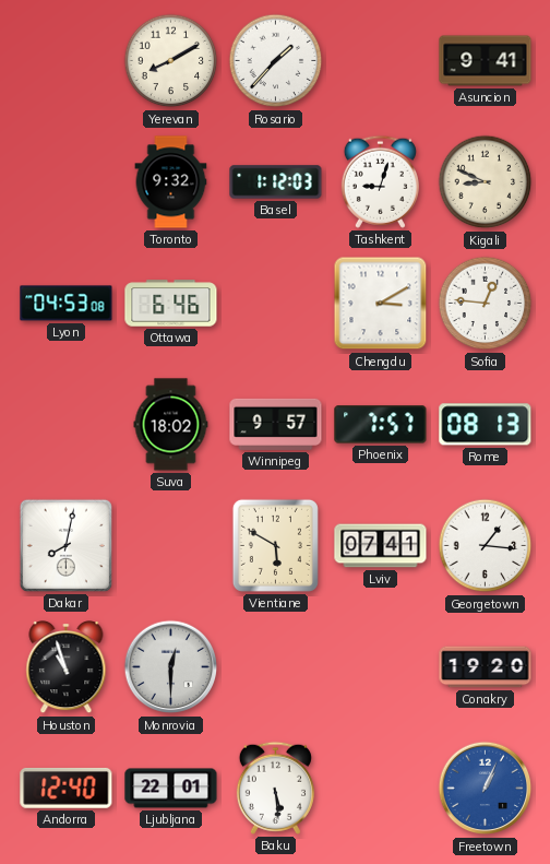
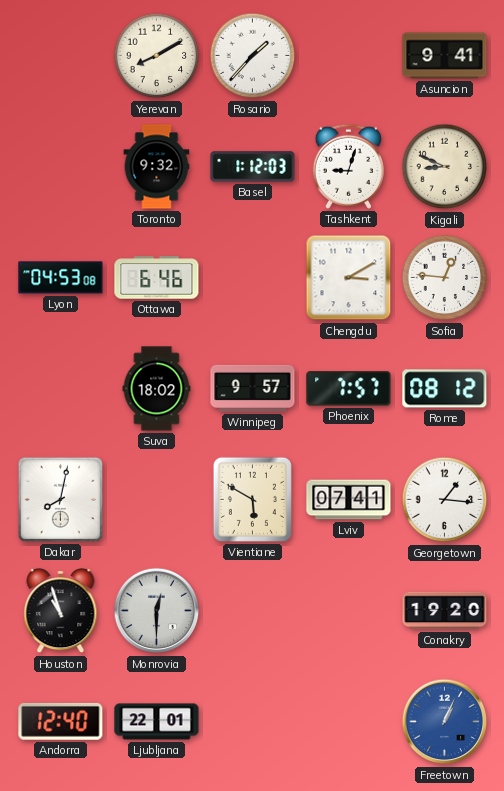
Rome: 08:13 -> 08:12
Baku: 5:29 -> none
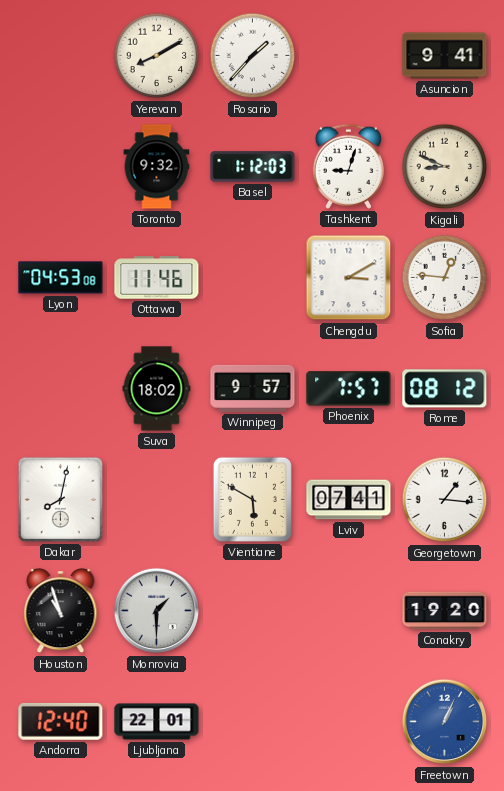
Ottawa: 6:46 -> 11:46
Monrovia: 12:30 -> 1:30
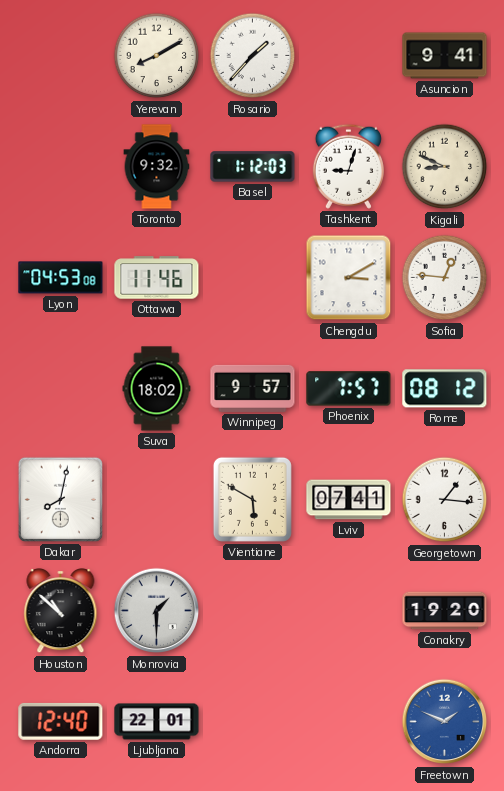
Houston: 10:57 -> 10:52
Freetown: 1:04 -> 1:49
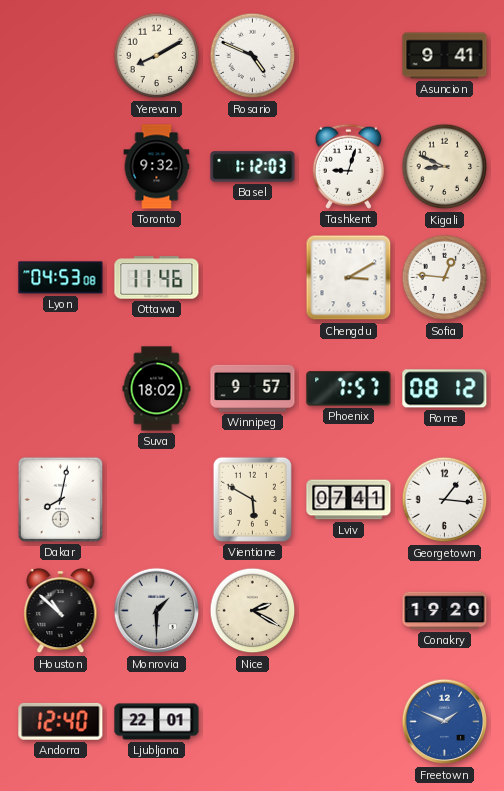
Rosario: 1:37 -> 4:49
Nice: none -> 2:20
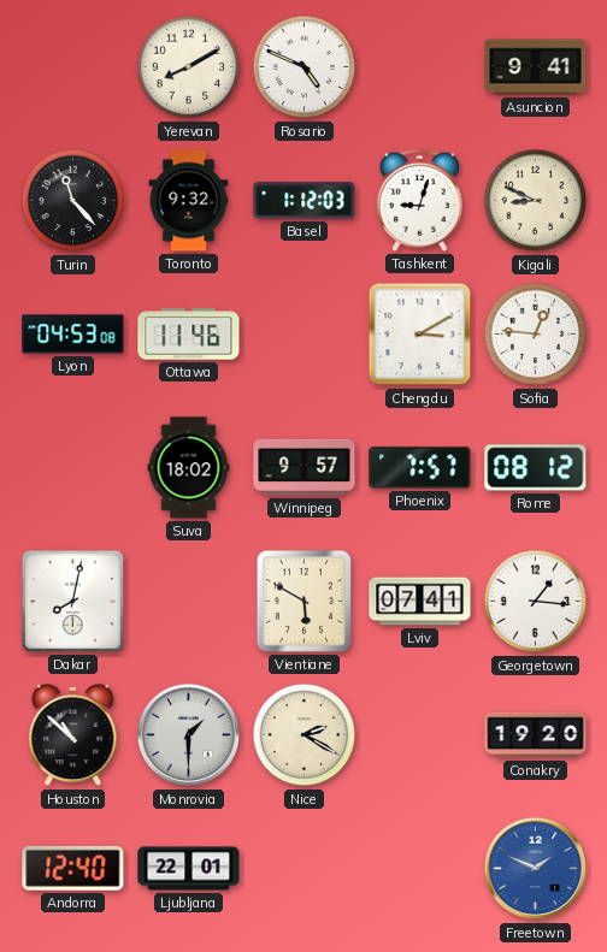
Turin: none -> 11:23
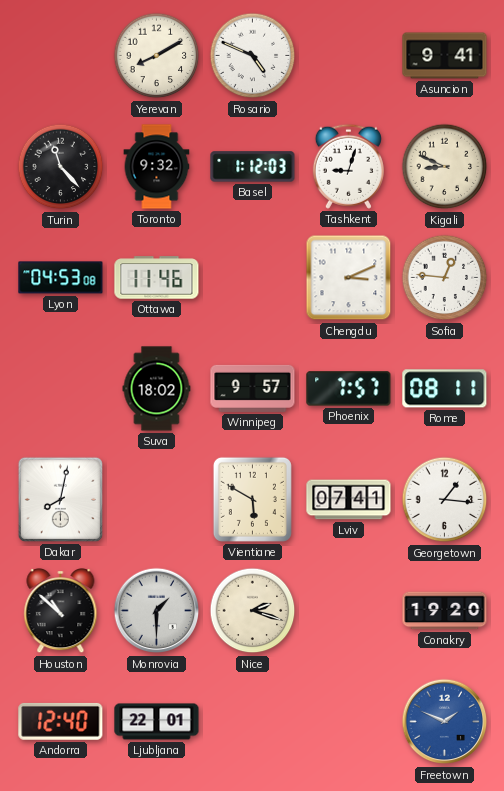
Chengdu: 3:10 -> 3:11
Rome: 08:12 -> 08:11
Nice: 2:20 -> 2:18
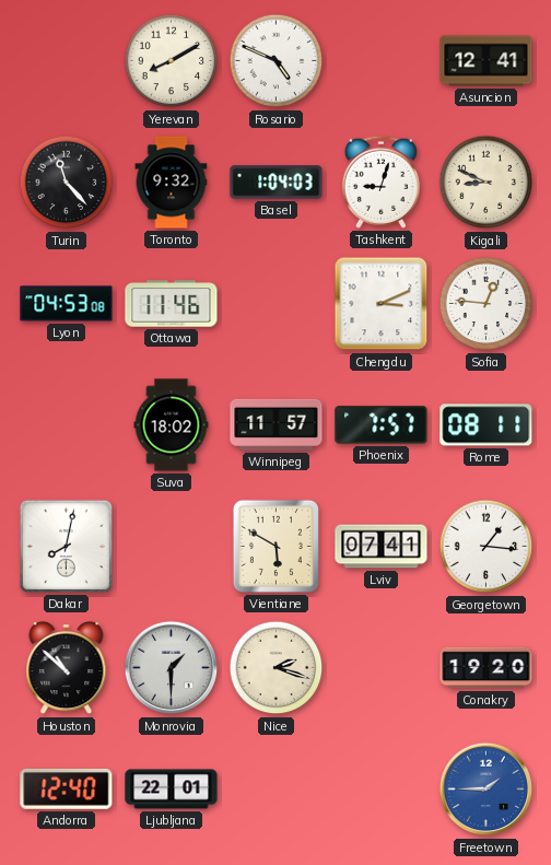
Asuncion: 9:41 -> 12:41
Basel: 1:12 -> 1:04
Winnipeg: 9:57 -> 11:57
Freetown: 1:49 -> 1:45
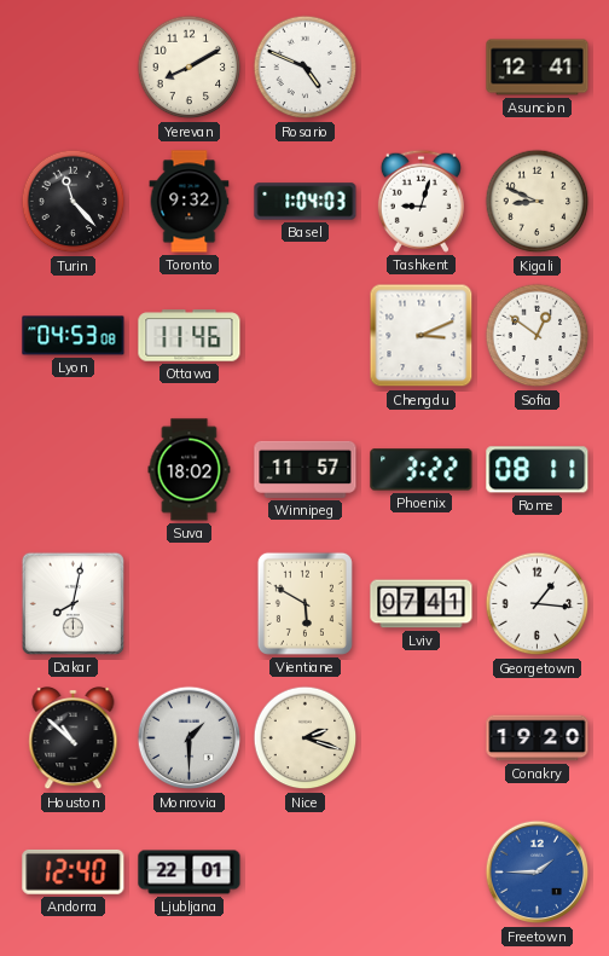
Sofia: 12:46 -> 12:51
Phoenix: 7:57 -> 3:22
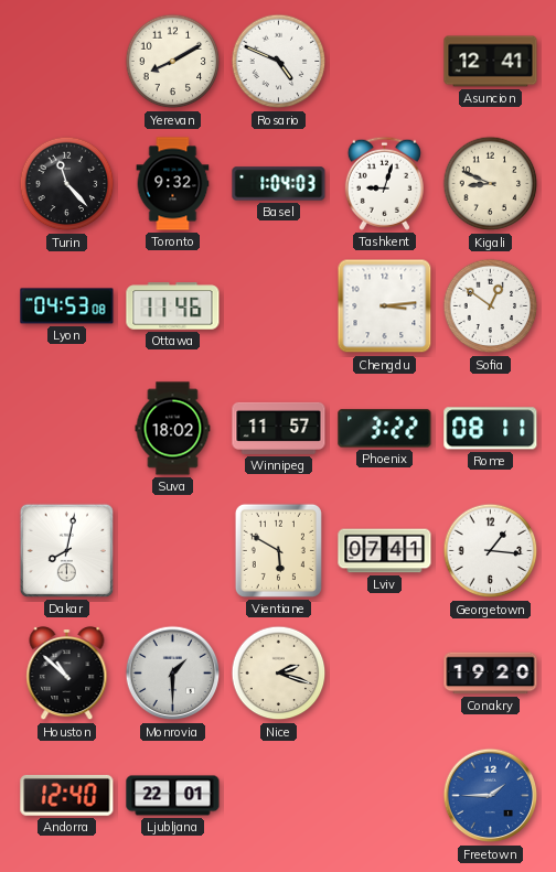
Chengdu: 3:11 -> 3:14
